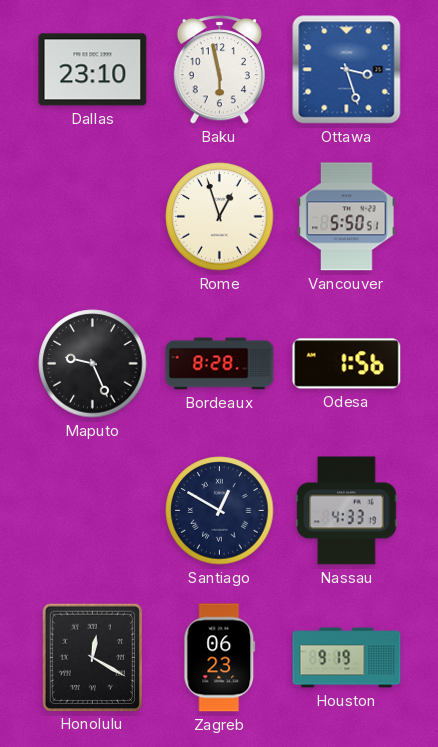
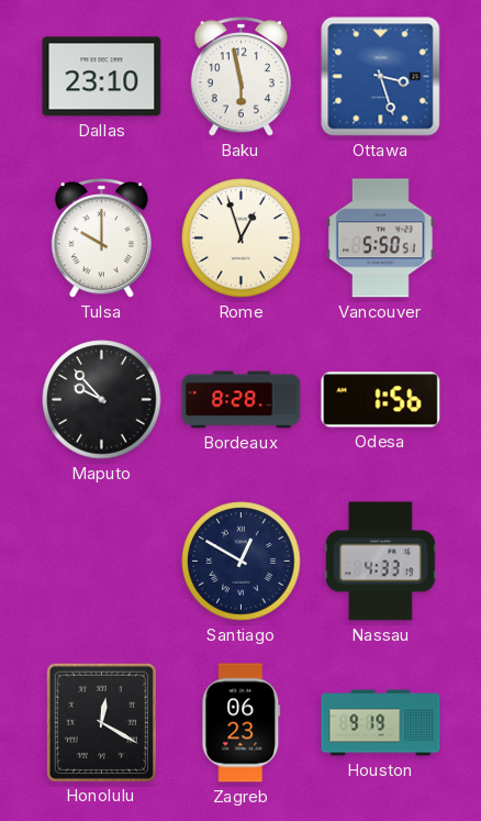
Tulsa: none -> 10:00
Maputo: 9:26 -> 9:53
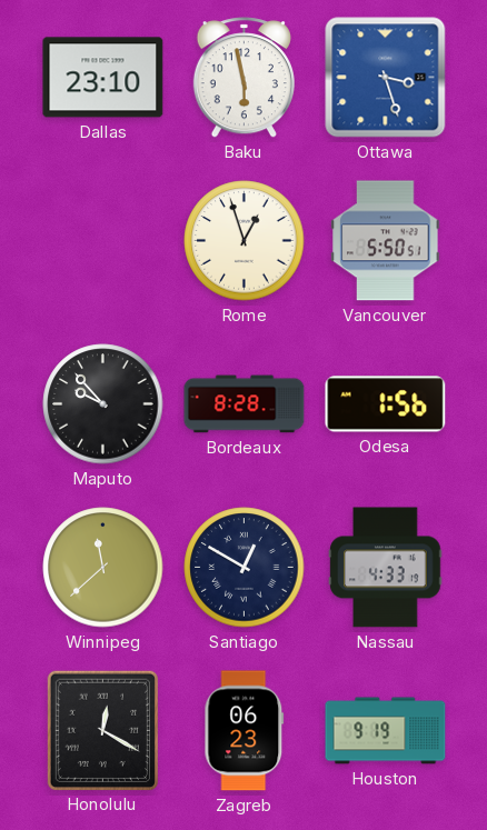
Tulsa: 10:00 -> none
Winnipeg: none -> 11:38
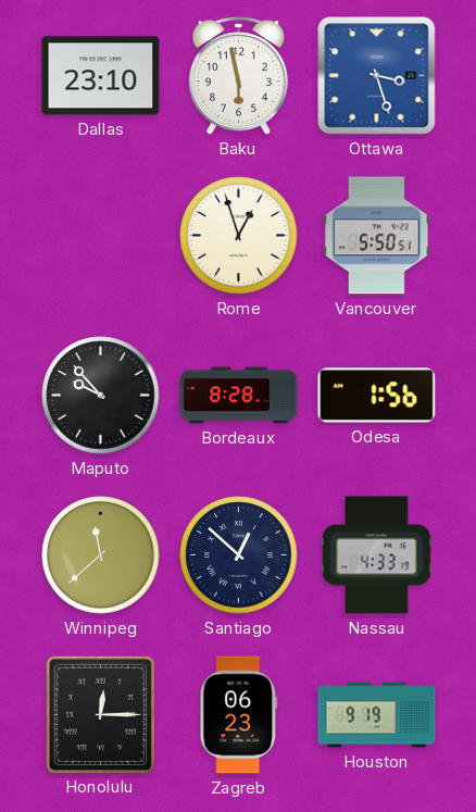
Santiago: 12:50 -> 12:52
Honolulu: 12:20 -> 12:15
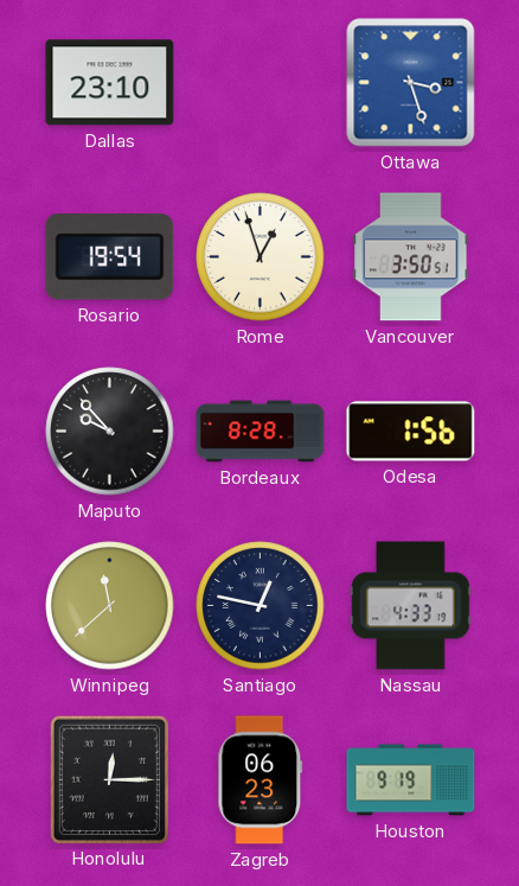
Baku: 5:58 -> none
Rosario: none -> 19:54
Vancouver: 5:50 -> 3:50
Santiago: 12:52 -> 12:47
